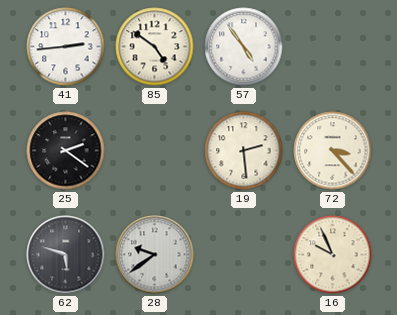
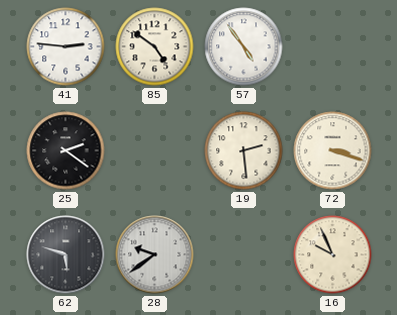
41: 2:44 -> 2:46
72: 3:23 -> 3:18
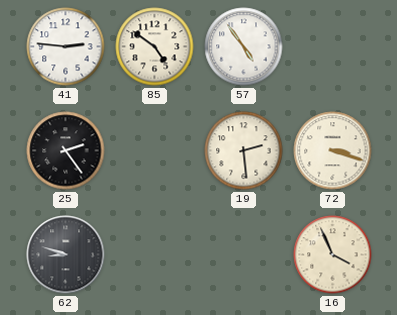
25: 2:21 -> 2:24
62: 5:48 -> 8:48
28: 9:39 -> none
16: 9:56 -> 3:56
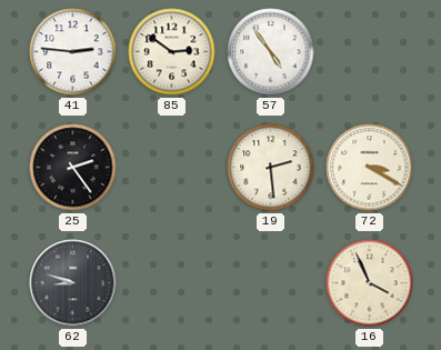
85: 4:51 -> 2:51
72: 3:18 -> 3:20
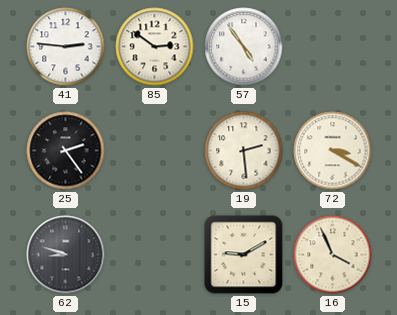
15: none -> 9:10
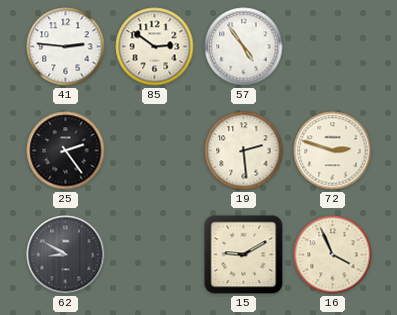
72: 3:20 -> 2:48
62: 8:48 -> 8:50
